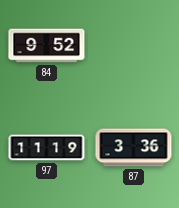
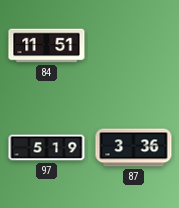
84: 9:52 -> 11:51
97: 11:19 -> 5:19
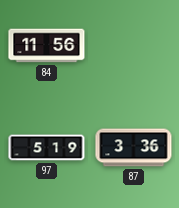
84: 11:51 -> 11:56
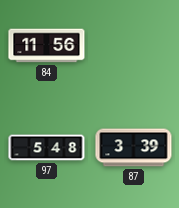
97: 5:19 -> 5:48
87: 3:36 -> 3:39
